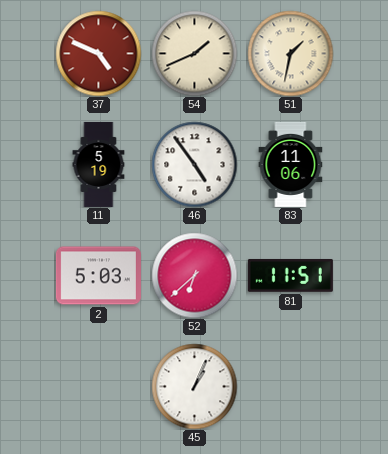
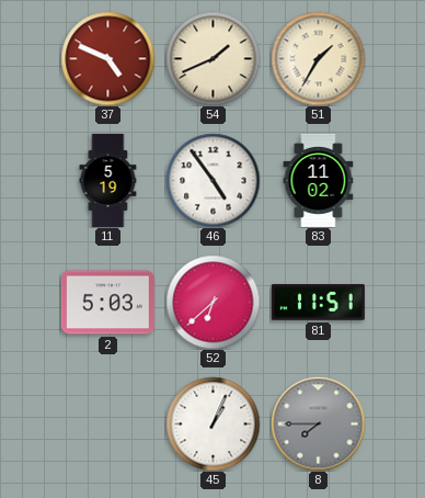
51: 1:32 -> 1:35
83: 11:06 -> 11:02
8: none -> 7:45
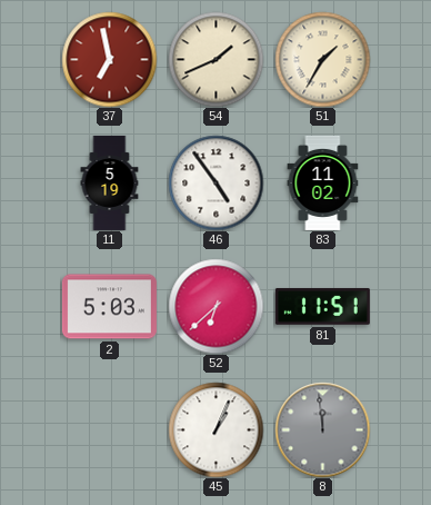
37: 4:49 -> 6:58
8: 7:45 -> 11:59
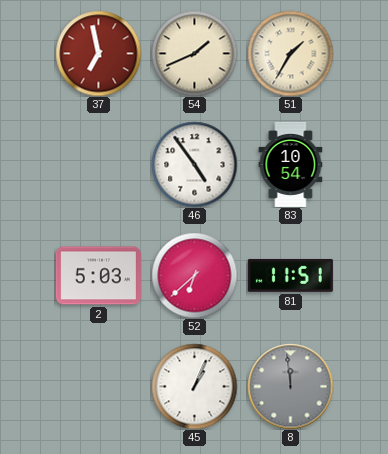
11: 5:19 -> none
83: 11:02 -> 10:54
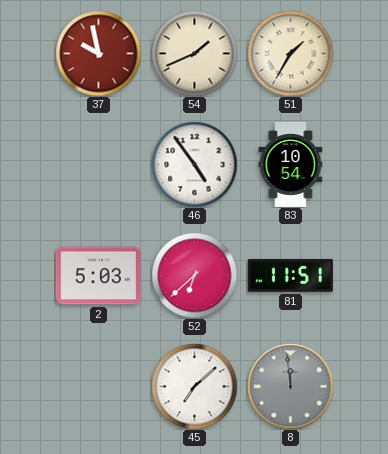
37: 6:58 -> 9:58
45: 1:04 -> 7:08
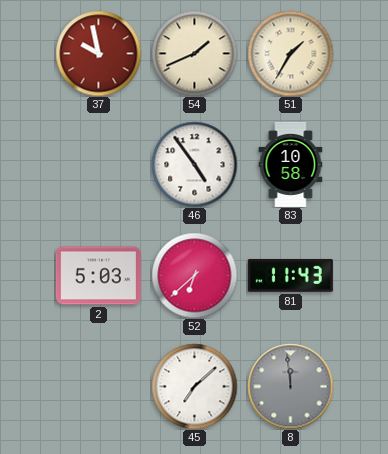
83: 10:54 -> 10:58
81: 11:51 -> 11:43
